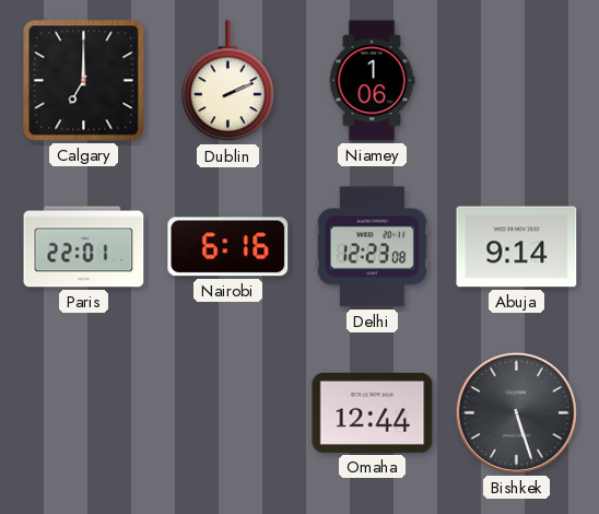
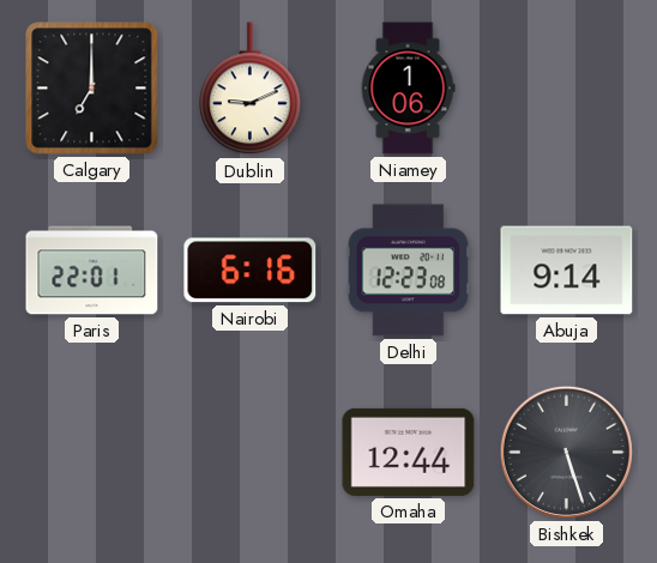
Dublin: 2:11 -> 9:11
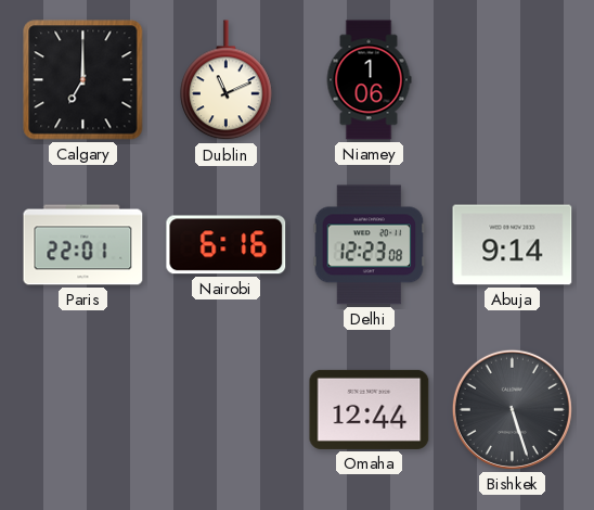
Dublin: 9:11 -> 11:11
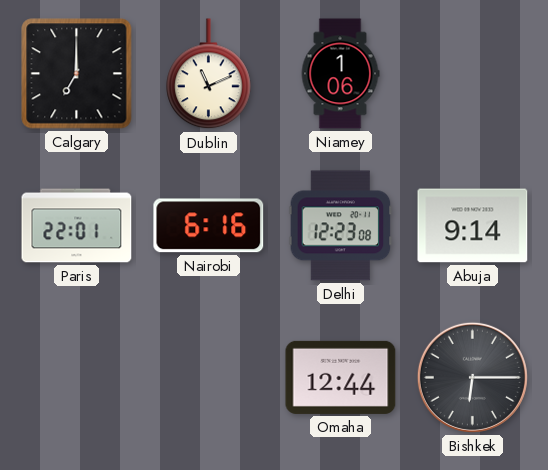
Bishkek: 5:27 -> 6:15
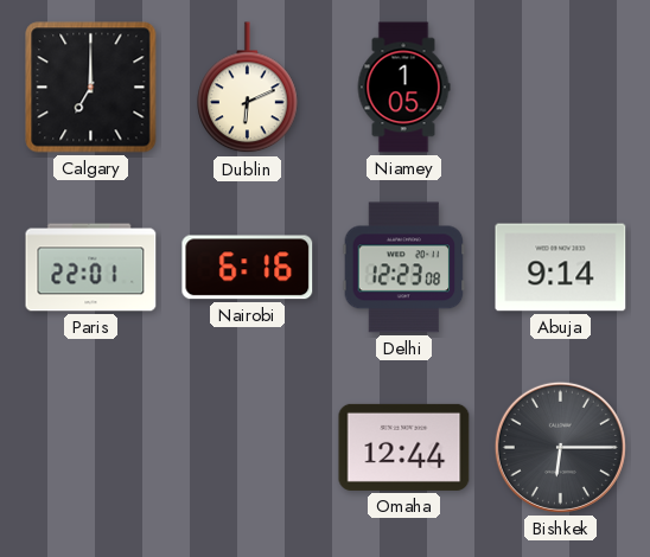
Dublin: 11:11 -> 6:11
Niamey: 1:06 -> 1:05
